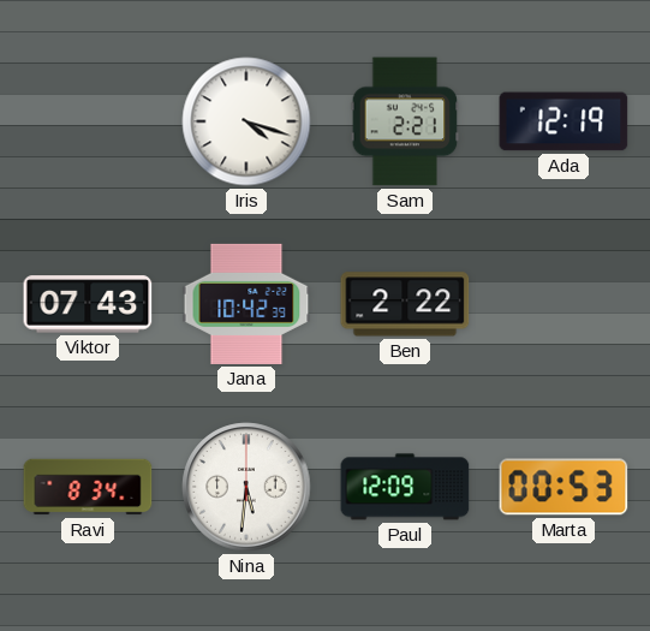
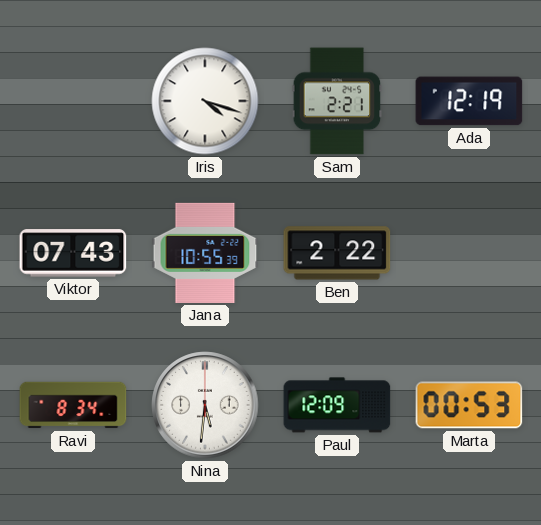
Jana: 10:42 -> 10:55
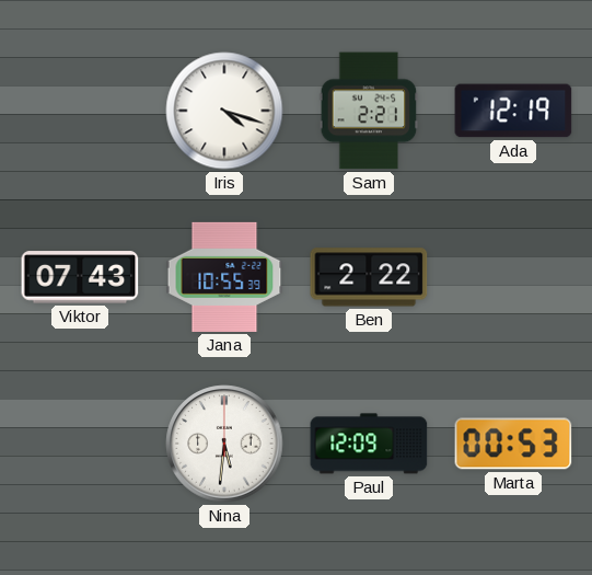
Ravi: 8:34 -> none
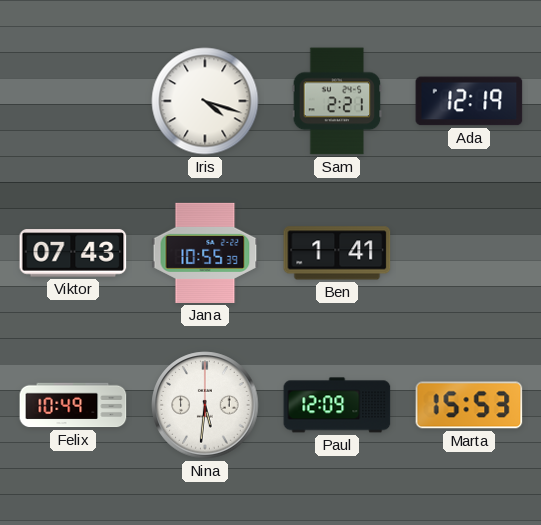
Ben: 2:22 -> 1:41
Felix: none -> 10:49
Marta: 00:53 -> 15:53
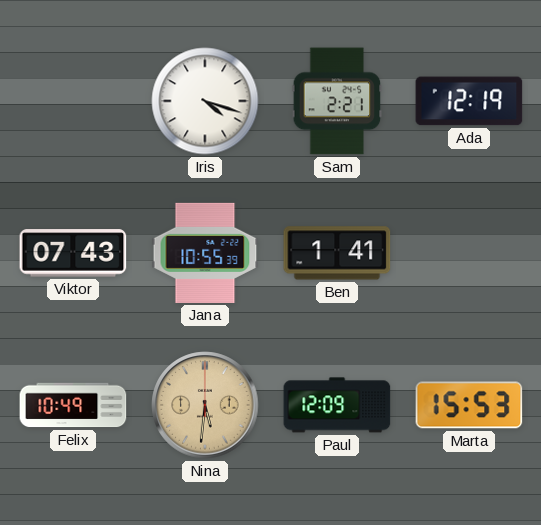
Nina dial: white -> champagne
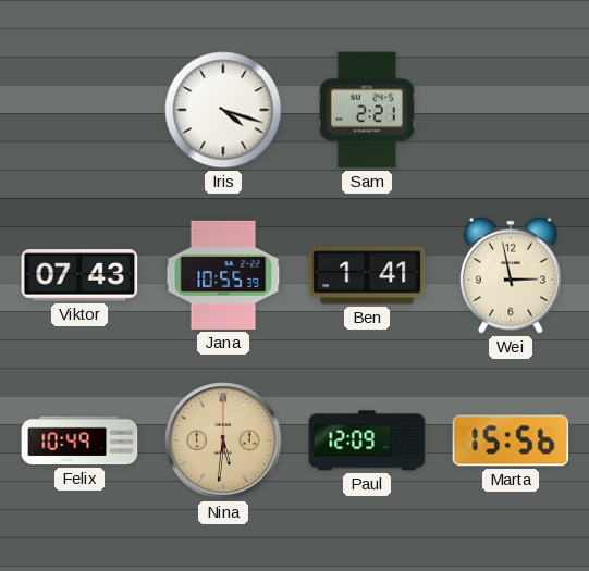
Ada: 12:19 -> none
Wei: none -> 2:58
Marta: 15:53 -> 15:56
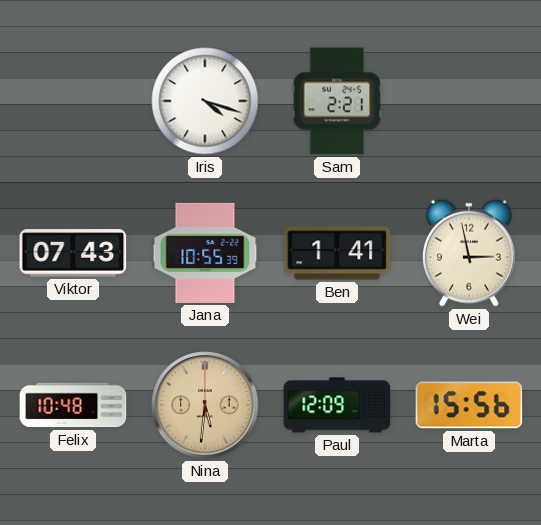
Felix: 10:49 -> 10:48
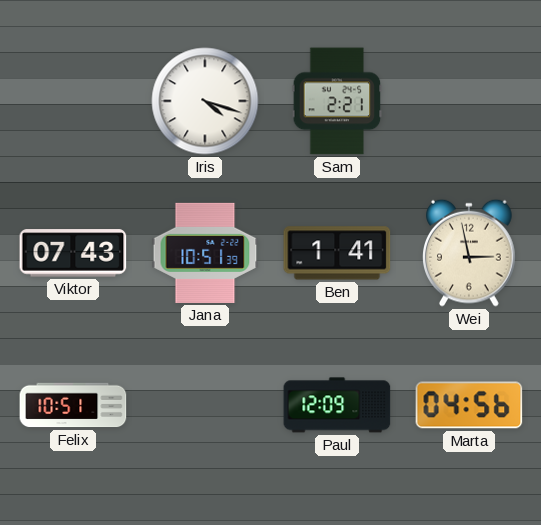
Jana: 10:55 -> 10:51
Felix: 10:48 -> 10:51
Nina: 5:31 -> none
Marta: 15:56 -> 04:56
